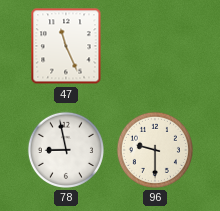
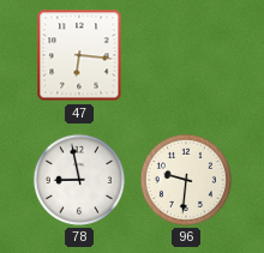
47: 11:26 -> 6:16
96: 9:30 -> 9:31
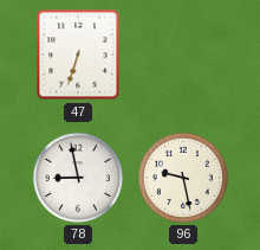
47: 6:16 -> 6:33
96: 9:31 -> 9:28
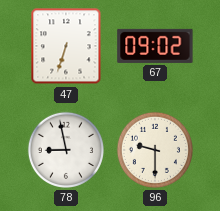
67: none -> 09:02
96: 9:28 -> 9:30
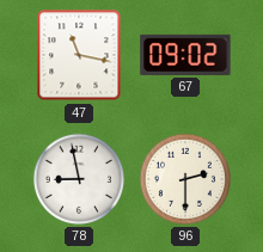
47: 6:33 -> 11:17
96: 9:30 -> 2:30
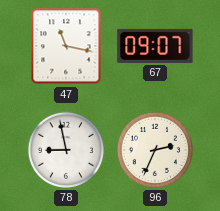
67: 09:02 -> 09:07
96: 2:30 -> 2:34
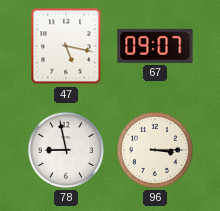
47: 11:17 -> 5:17
96: 2:34 -> 3:15
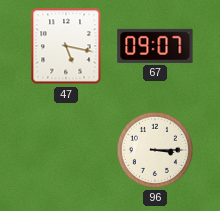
78: 8:58 -> none
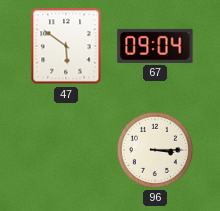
47: 5:17 -> 5:51
67: 09:07 -> 09:04
